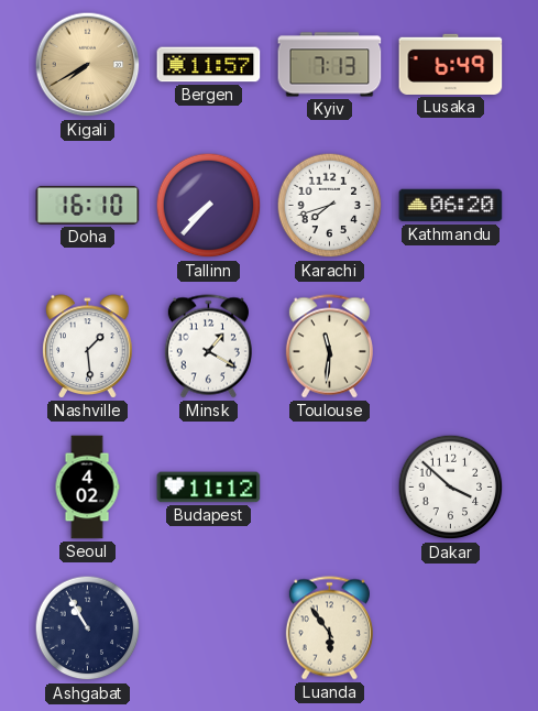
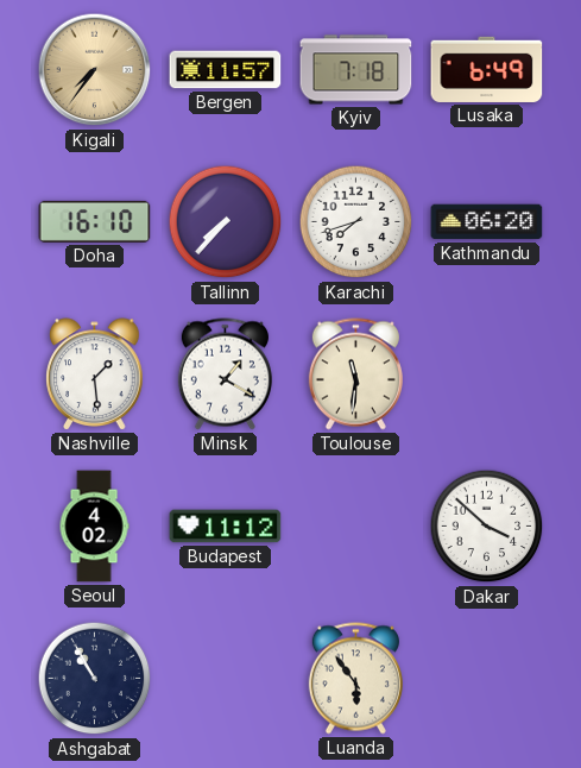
Kigali: 7:40 -> 7:36
Kyiv: 7:13 -> 7:18
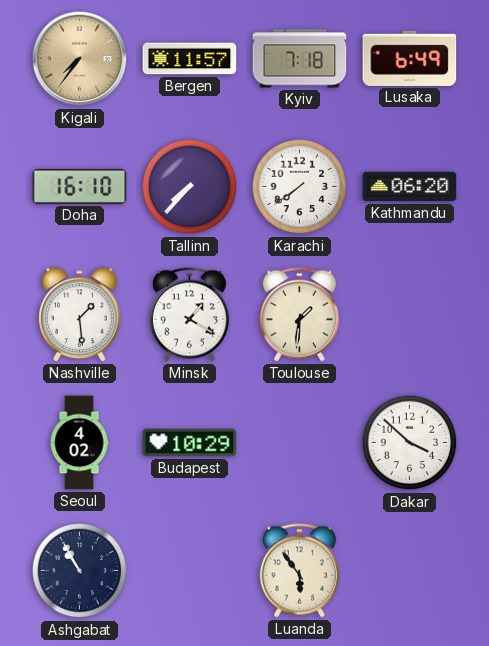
Karachi: 7:42 -> 7:39
Toulouse: 11:31 -> 1:31
Budapest: 11:12 -> 10:29
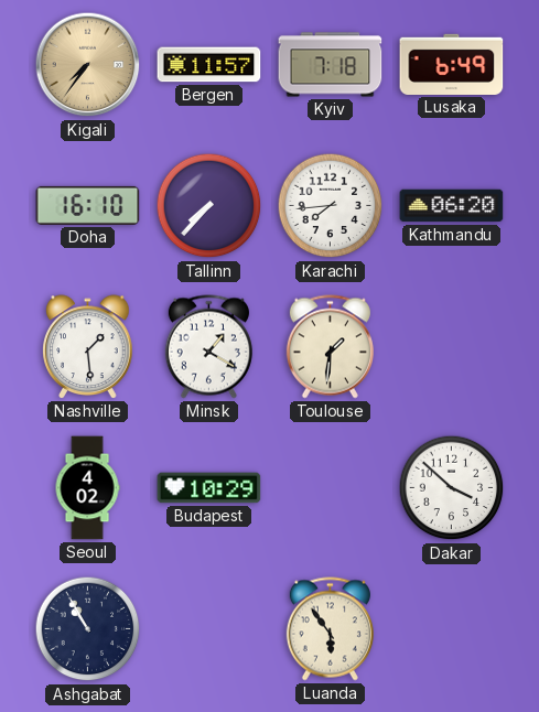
Karachi: 7:39 -> 7:44
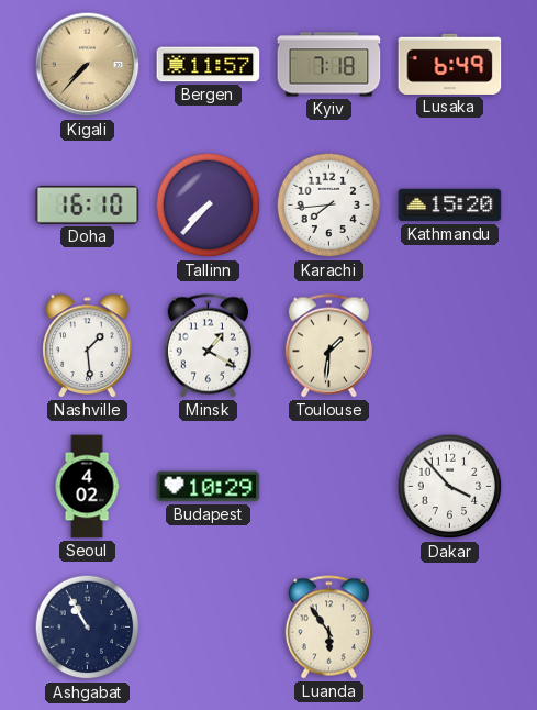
Kigali: 7:36 -> 7:37
Kathmandu: 06:20 -> 15:20
Dakar: 3:52 -> 3:53
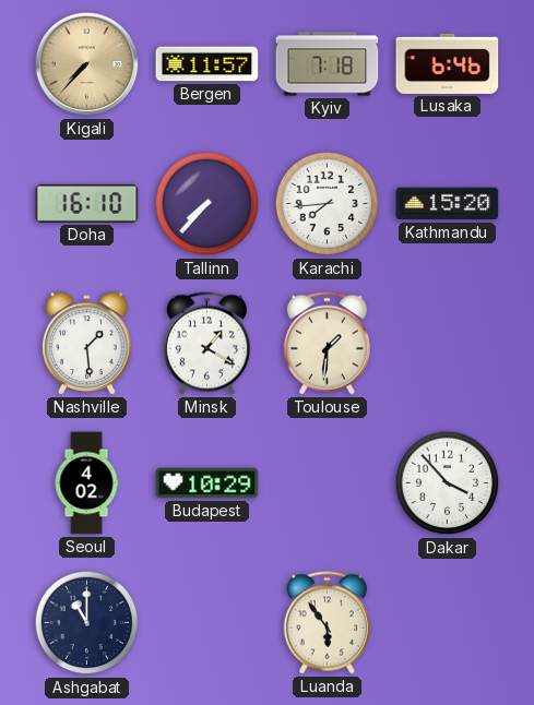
Lusaka: 6:49 -> 6:46
Ashgabat: 10:55 -> 11:00
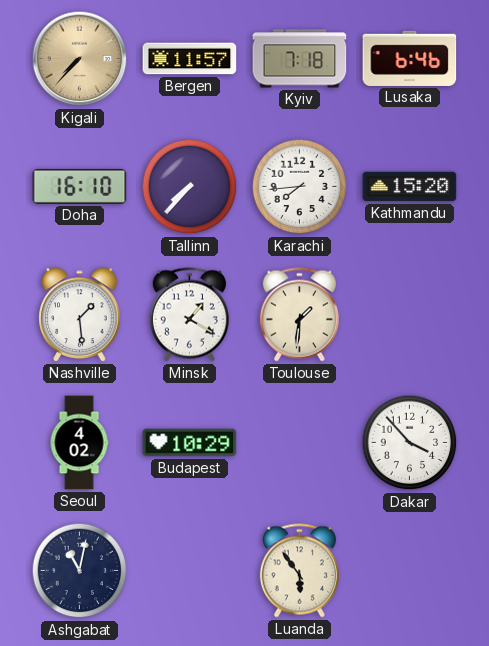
Ashgabat: 11:00 -> 11:02
